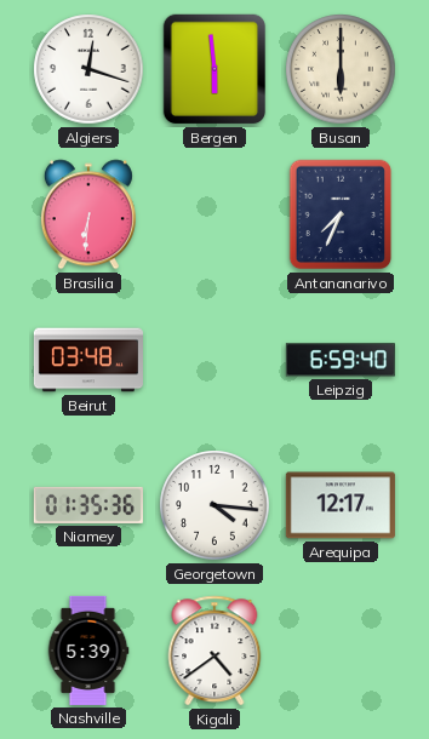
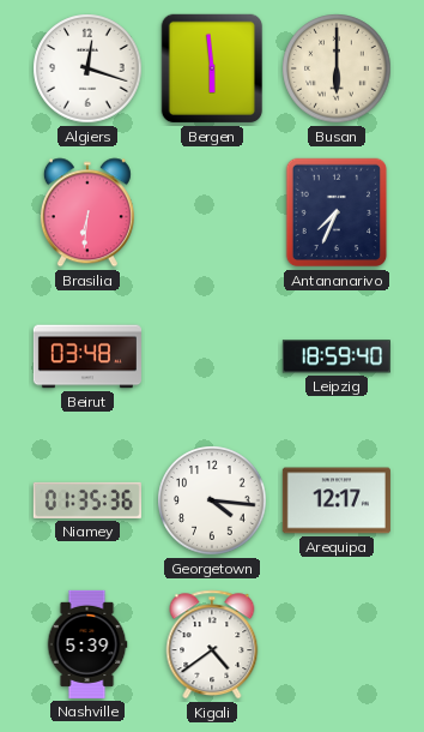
Leipzig: 6:59 -> 18:59
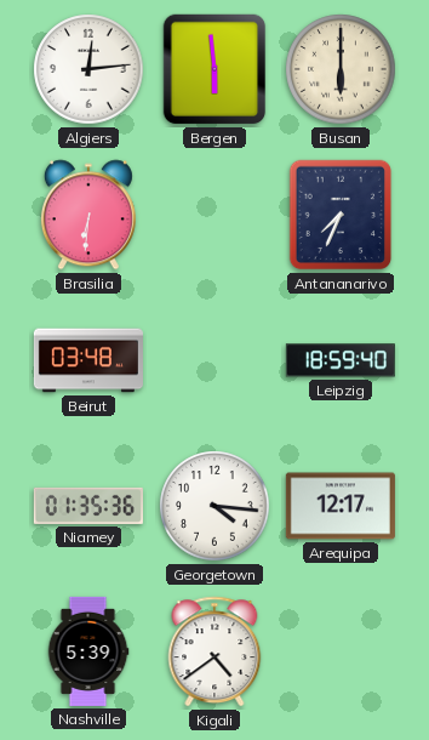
Algiers: 12:18 -> 12:14
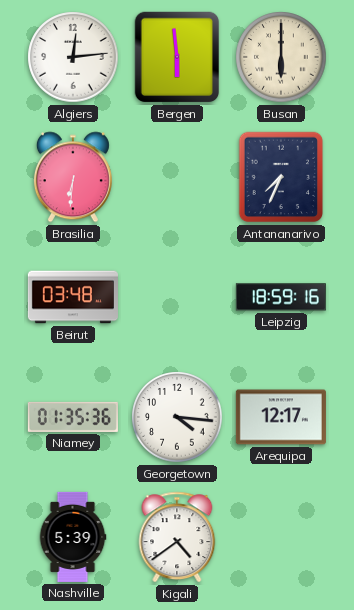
Leipzig: 18:59:40 -> 18:59:16
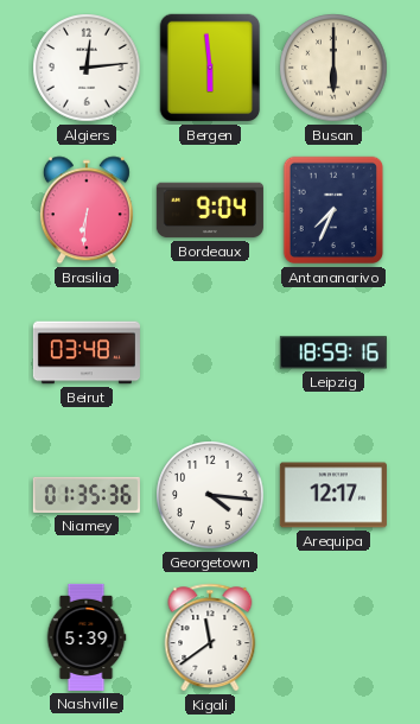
Bordeaux: none -> 9:04
Kigali: 4:39 -> 11:39
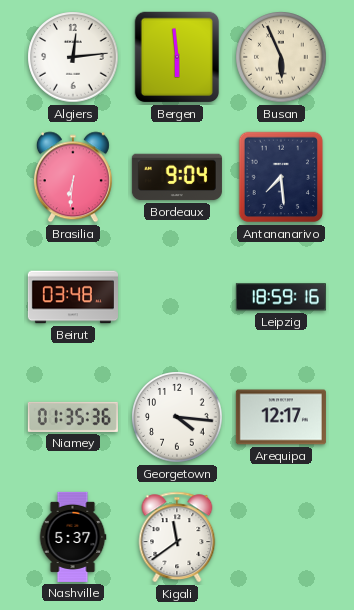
Busan: 6:00 -> 5:56
Antananarivo: 7:34 -> 7:29
Nashville: 5:39 -> 5:37
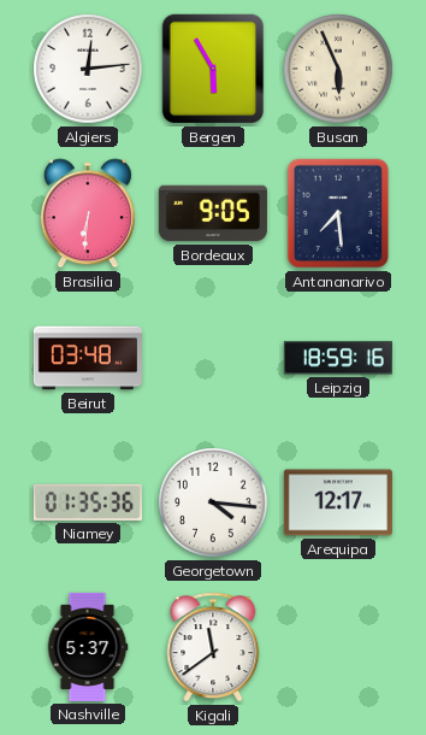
Bergen: 5:59 -> 5:55
Bordeaux: 9:04 -> 9:05
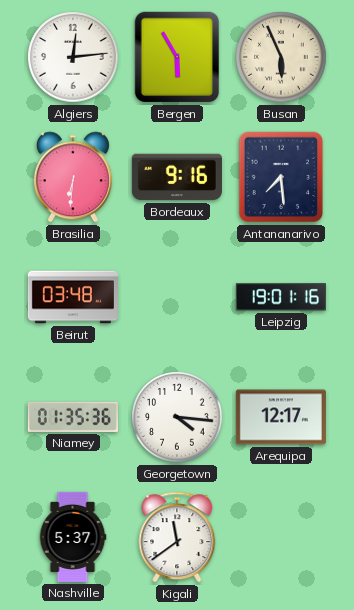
Bordeaux: 9:05 -> 9:16
Leipzig: 18:59 -> 19:01
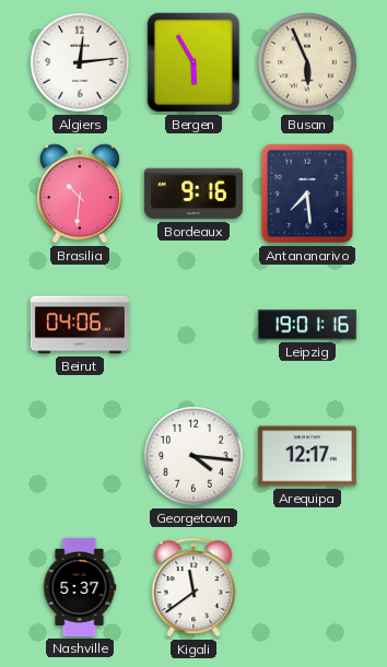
Brasilia: 6:31 -> 10:31
Beirut: 03:48 -> 04:06
Niamey: 01:35 -> none
